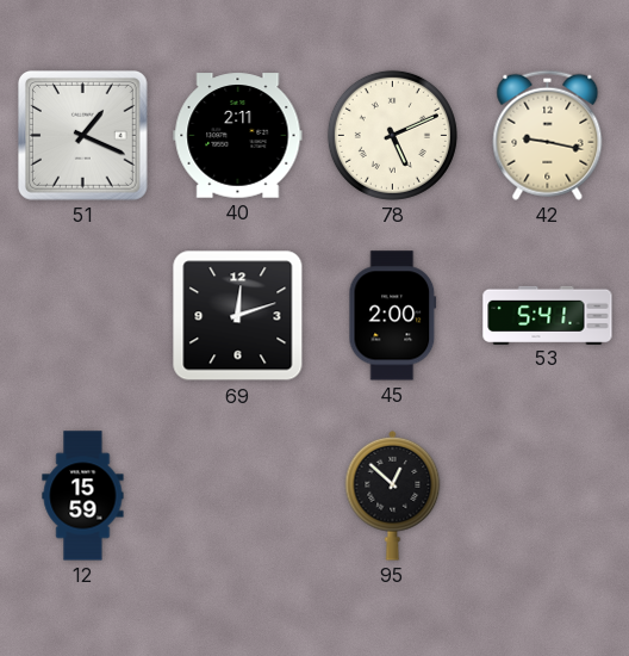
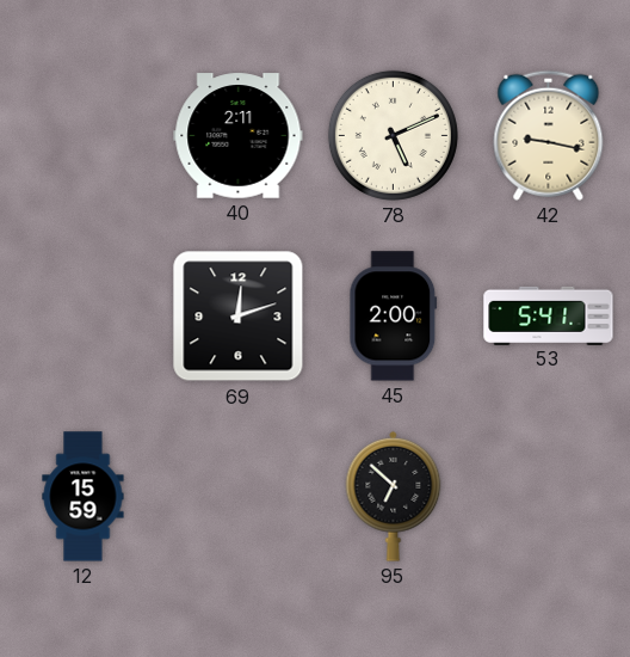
51: 1:19 -> none
95: 12:52 -> 6:52
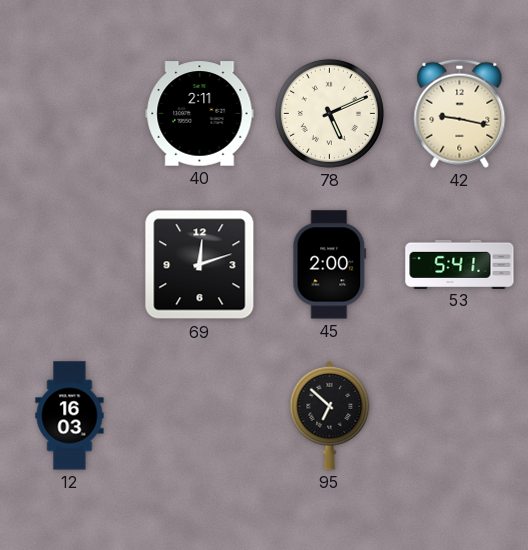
12: 15:59 -> 16:03
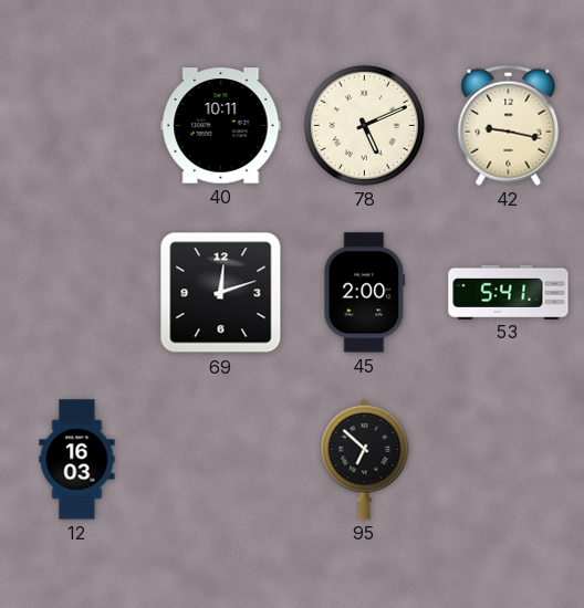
40: 2:11 -> 10:11
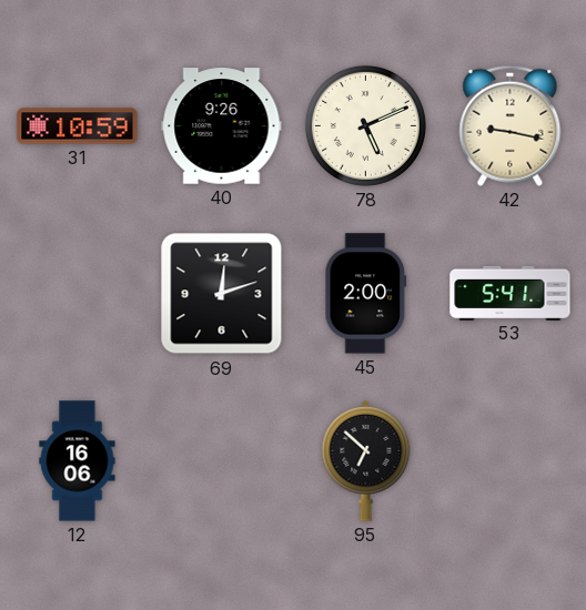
31: none -> 10:59
40: 10:11 -> 9:26
12: 16:03 -> 16:06
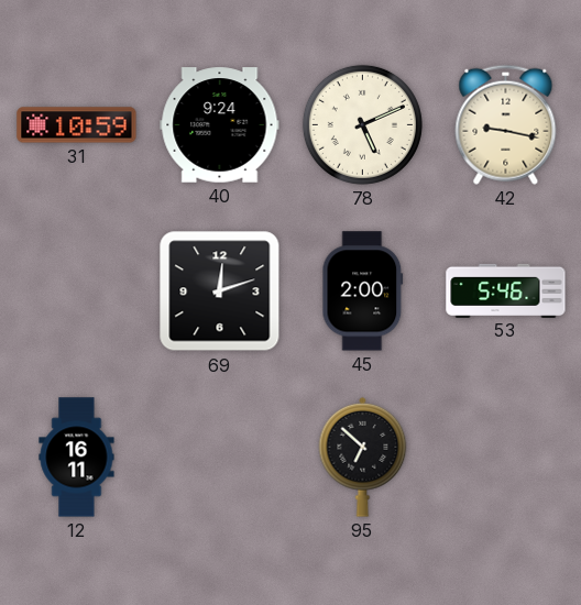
40: 9:26 -> 9:24
53: 5:41 -> 5:46
12: 16:06 -> 16:11
